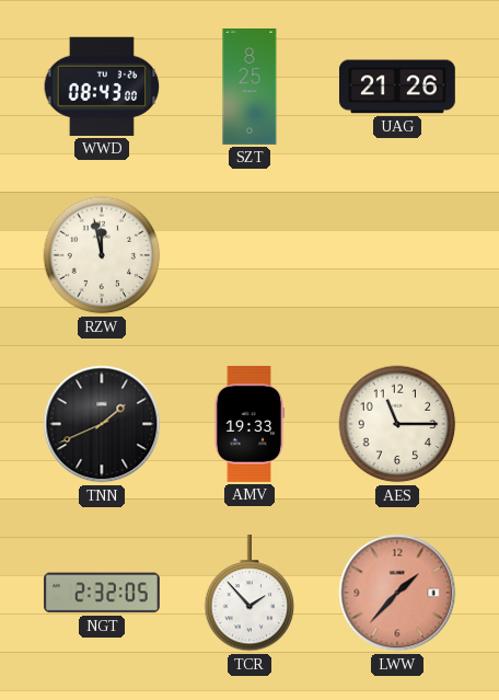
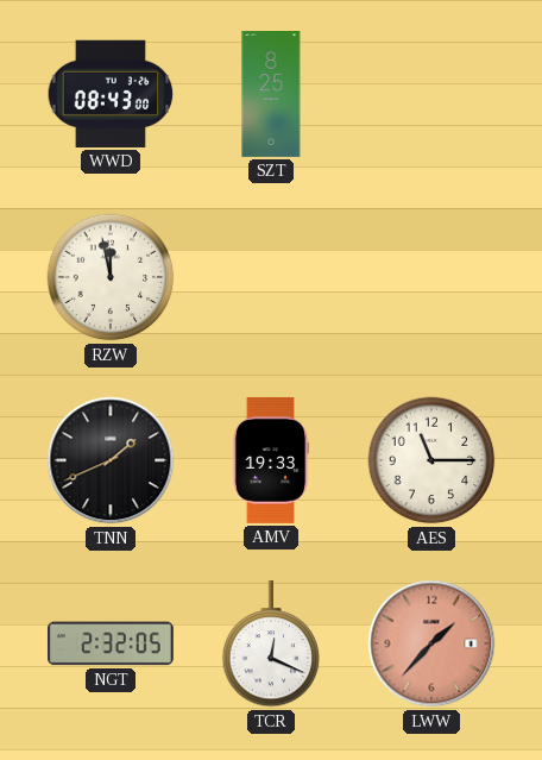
UAG: 21:26 -> none
TCR: 1:53 -> 12:19
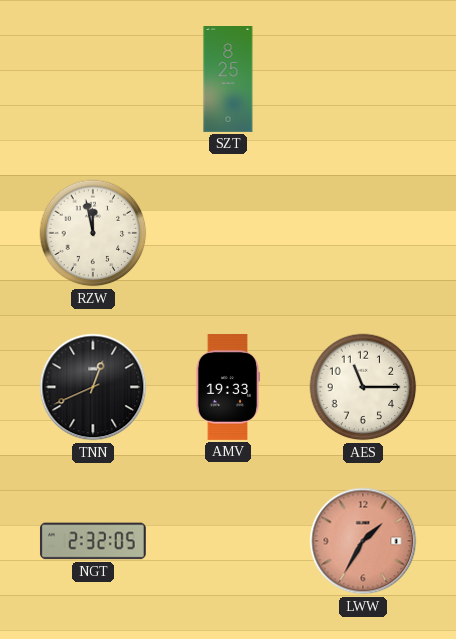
WWD: 08:43 -> none
TNN: 1:41 -> 12:41
TCR: 12:19 -> none
LWW: 1:37 -> 1:35
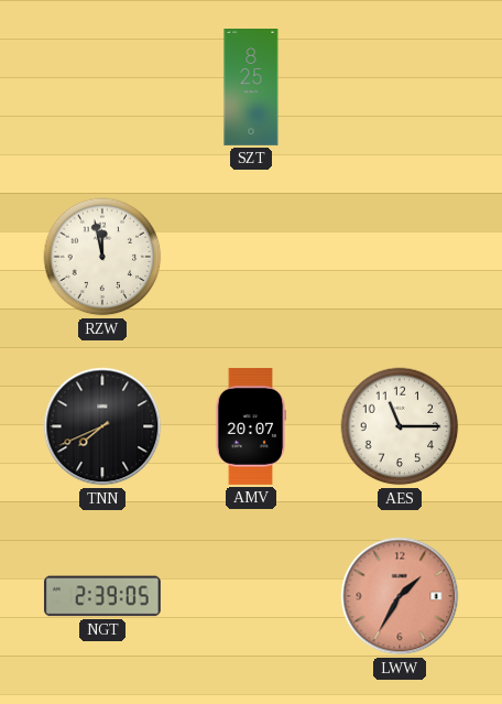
TNN: 12:41 -> 7:41
AMV: 19:33 -> 20:07
NGT: 2:32 -> 2:39
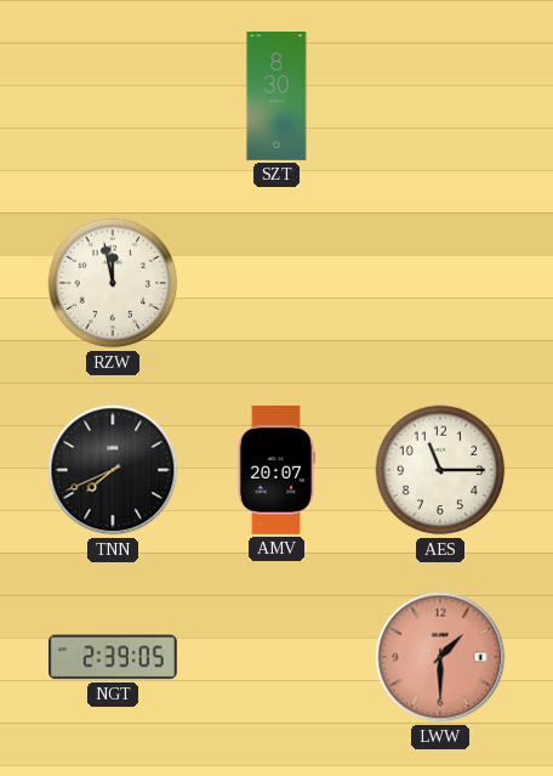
SZT: 8:25 -> 8:30
LWW: 1:35 -> 1:30
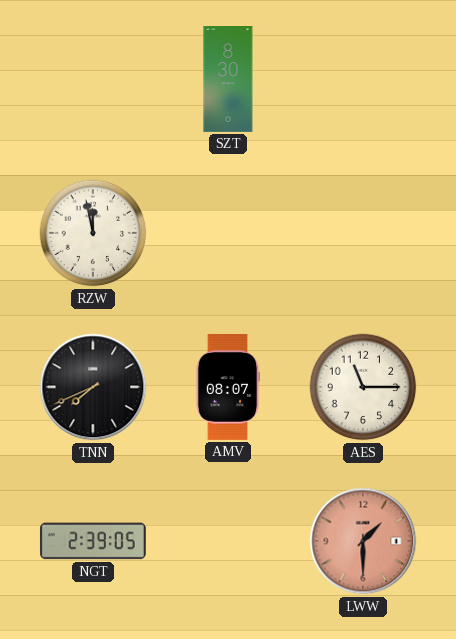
AMV: 20:07 -> 08:07
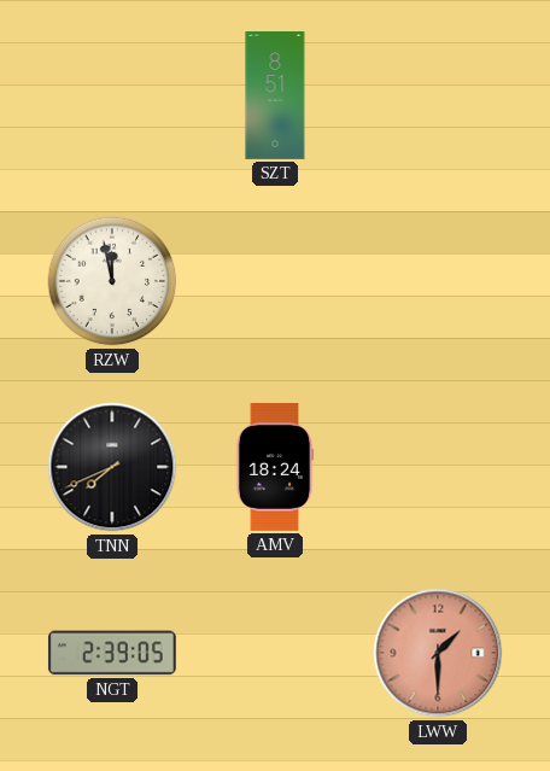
SZT: 8:30 -> 8:51
AMV: 08:07 -> 18:24
AES: 11:15 -> none
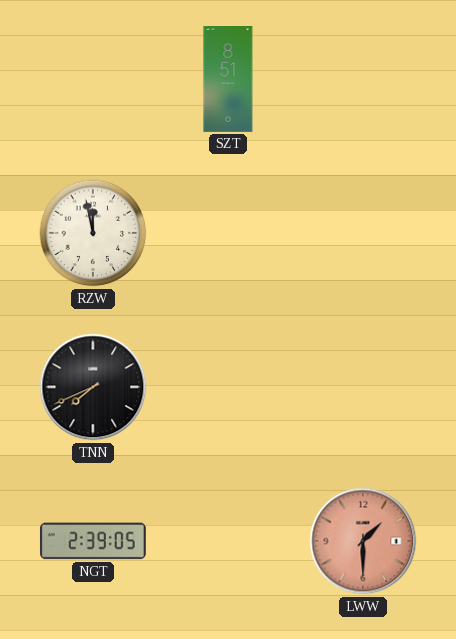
AMV: 18:24 -> none
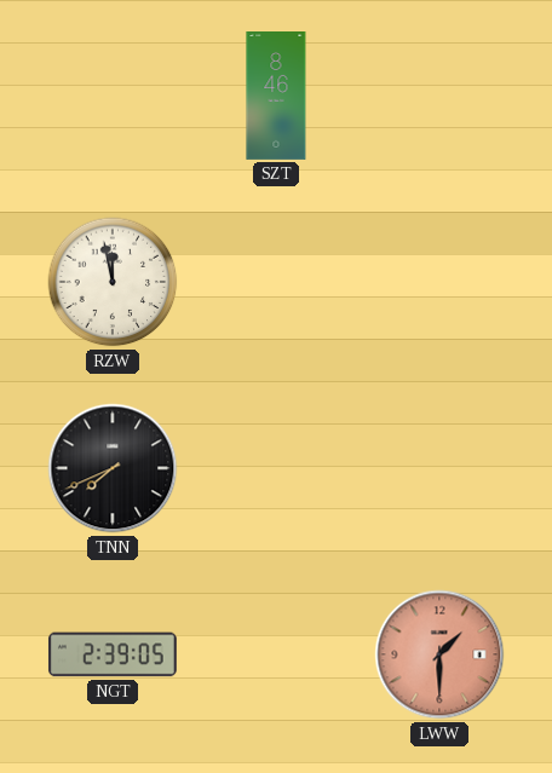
SZT: 8:51 -> 8:46
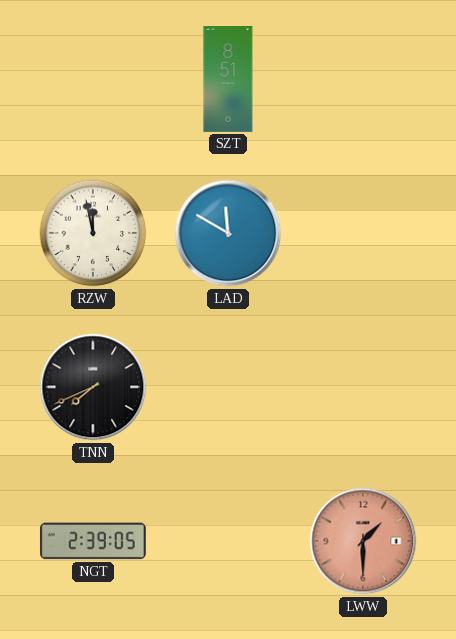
SZT: 8:46 -> 8:51
LAD: none -> 11:50
